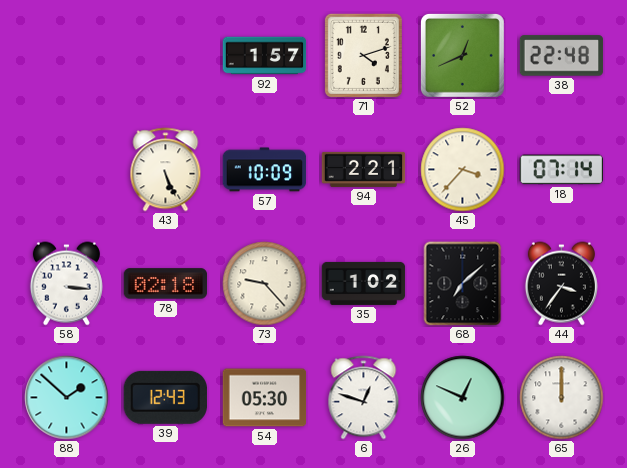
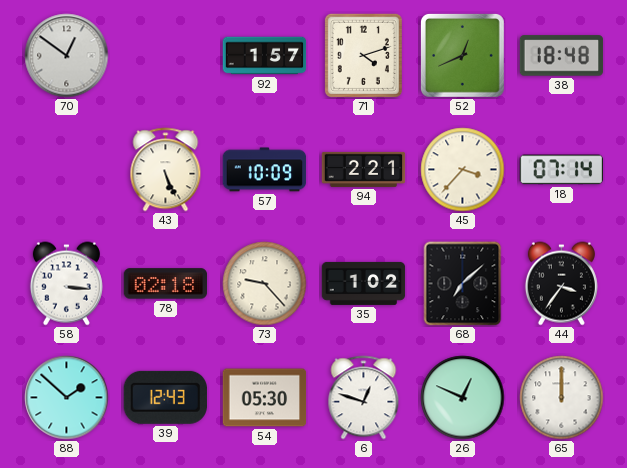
70: none -> 12:51
38: 22:48 -> 18:48
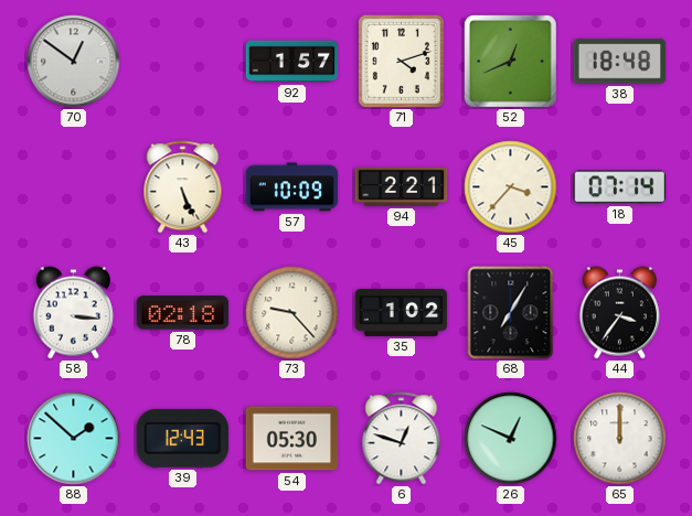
68: 7:08 -> 7:05
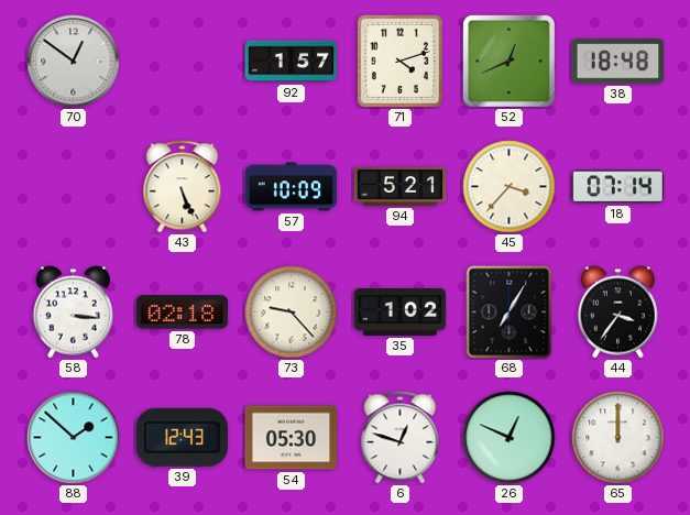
94: 2:21 -> 5:21
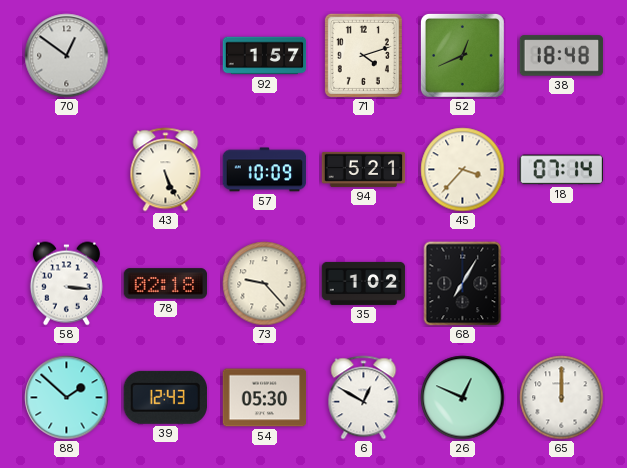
44: 3:36 -> none
6: 12:48 -> 12:50
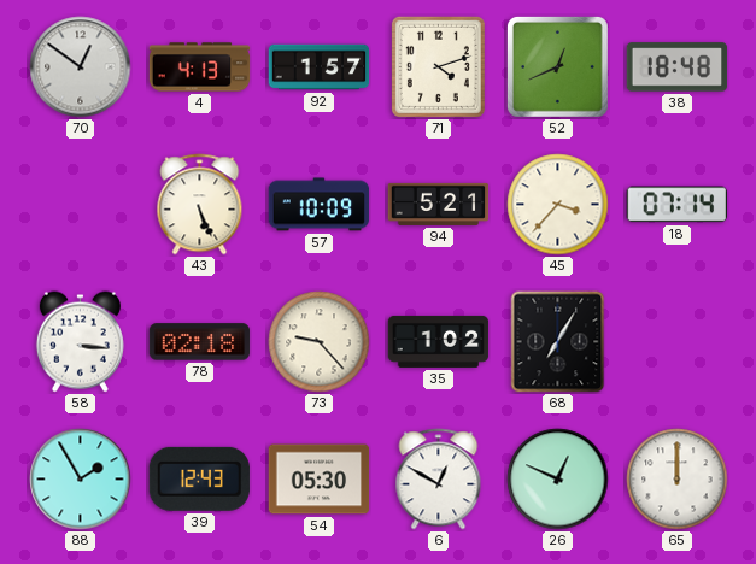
4: none -> 4:13
88: 1:52 -> 1:55
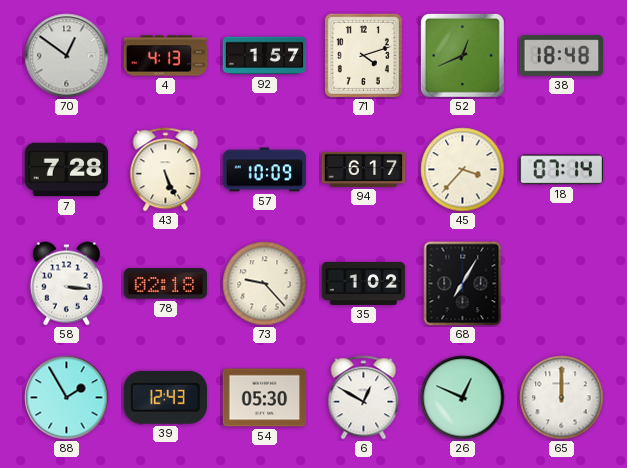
7: none -> 7:28
94: 5:21 -> 6:17
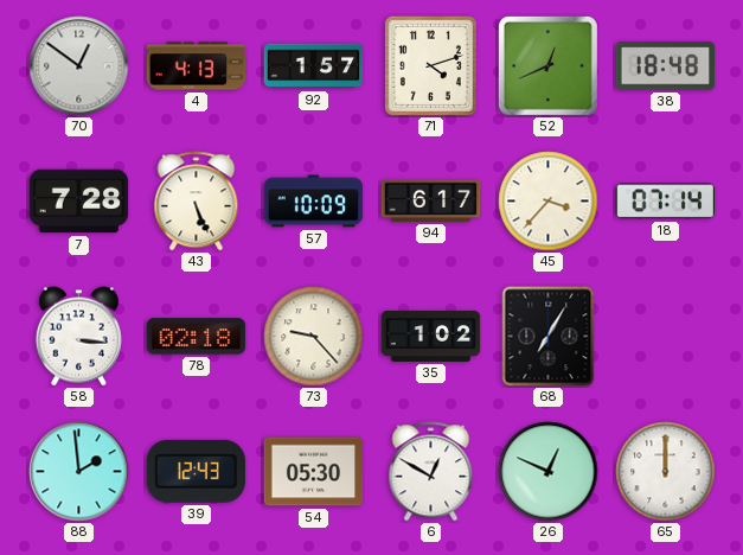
88: 1:55 -> 1:59
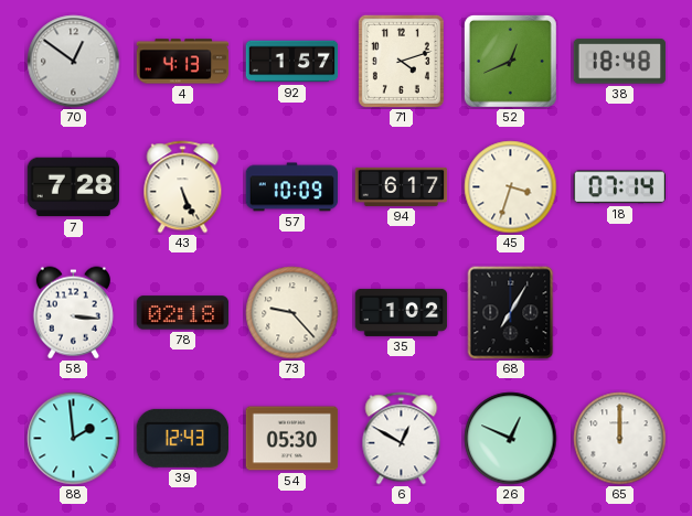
45: 3:37 -> 3:33
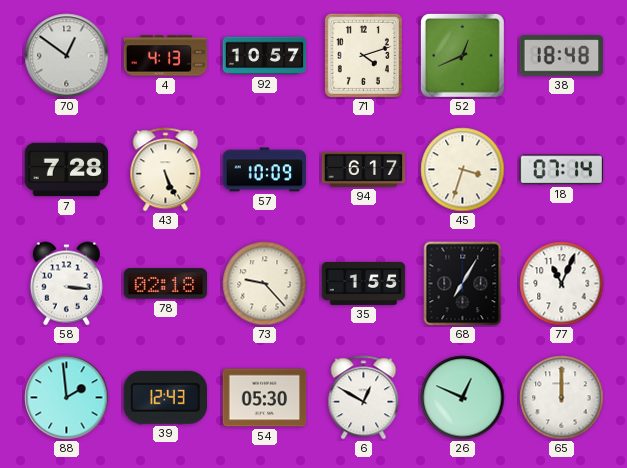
92: 1:57 -> 10:57
35: 1:02 -> 1:55
77: none -> 11:04
